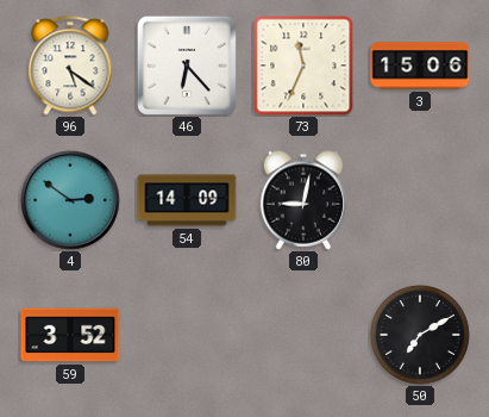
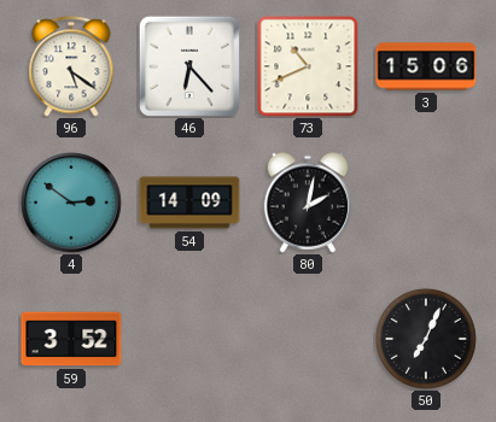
73: 11:34 -> 10:41
80: 9:02 -> 2:02
50: 7:10 -> 7:04
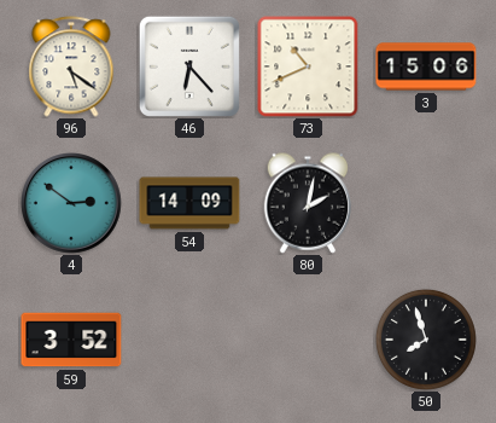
50: 7:04 -> 7:57
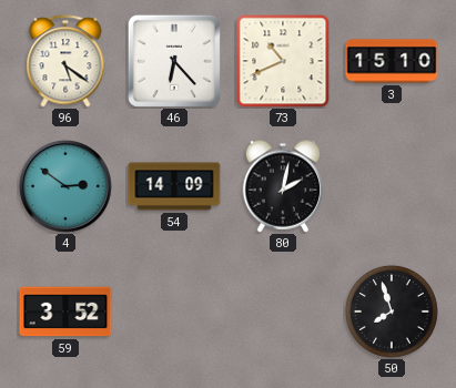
3: 15:06 -> 15:10
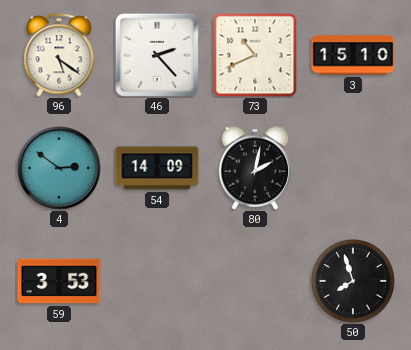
46: 6:23 -> 2:23
59: 3:52 -> 3:53
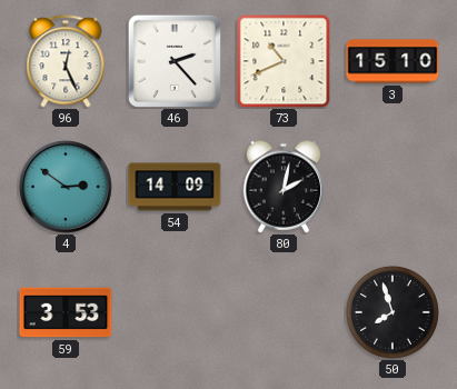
96: 5:21 -> 12:26
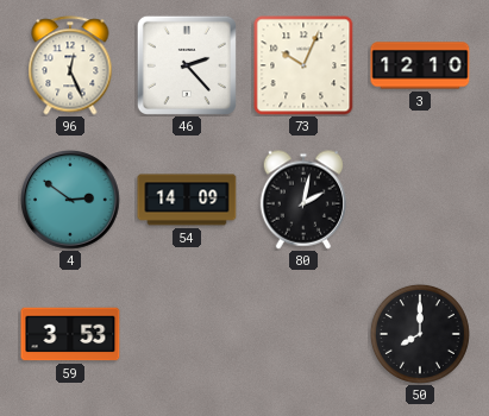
73: 10:41 -> 10:04
3: 15:10 -> 12:10
50: 7:57 -> 8:00
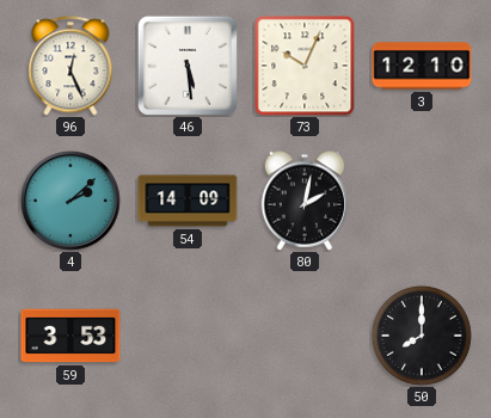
46: 2:23 -> 5:29
4: 2:51 -> 2:08
